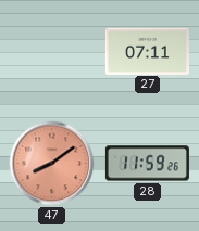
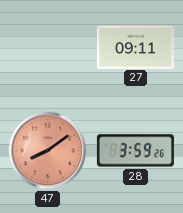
27: 07:11 -> 09:11
28: 11:59 -> 3:59
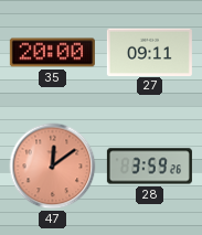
35: none -> 20:00
47: 8:09 -> 12:09
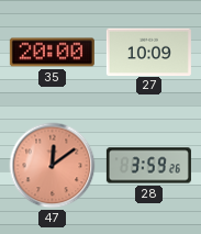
27: 09:11 -> 10:09
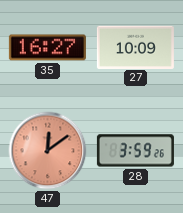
35: 20:00 -> 16:27
